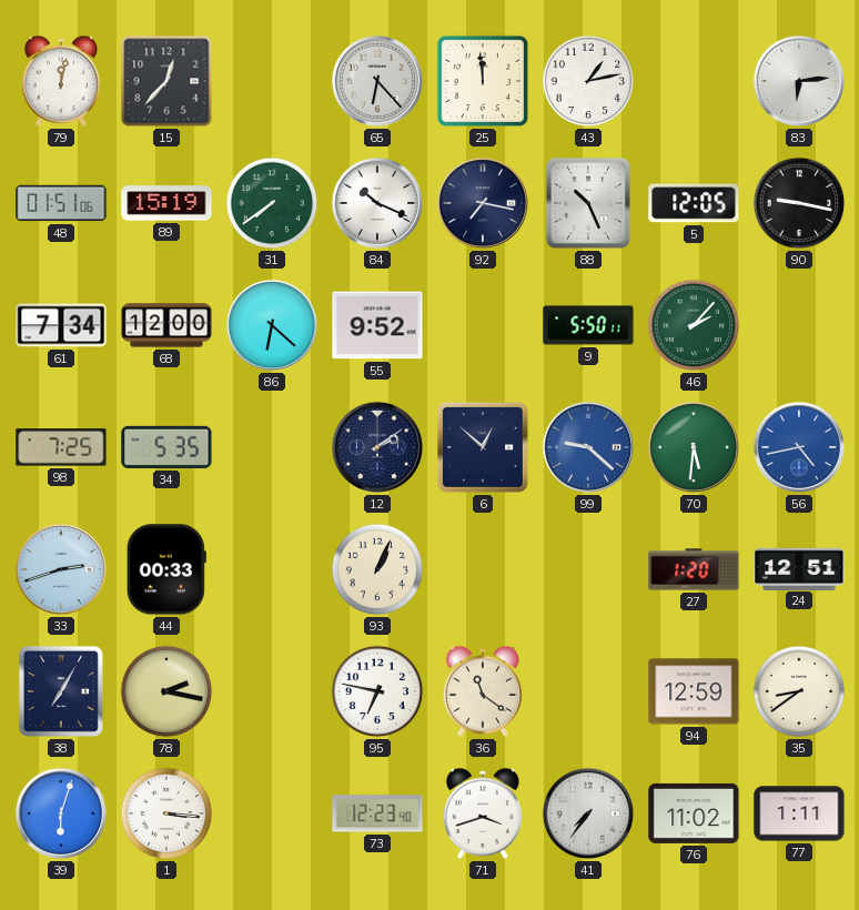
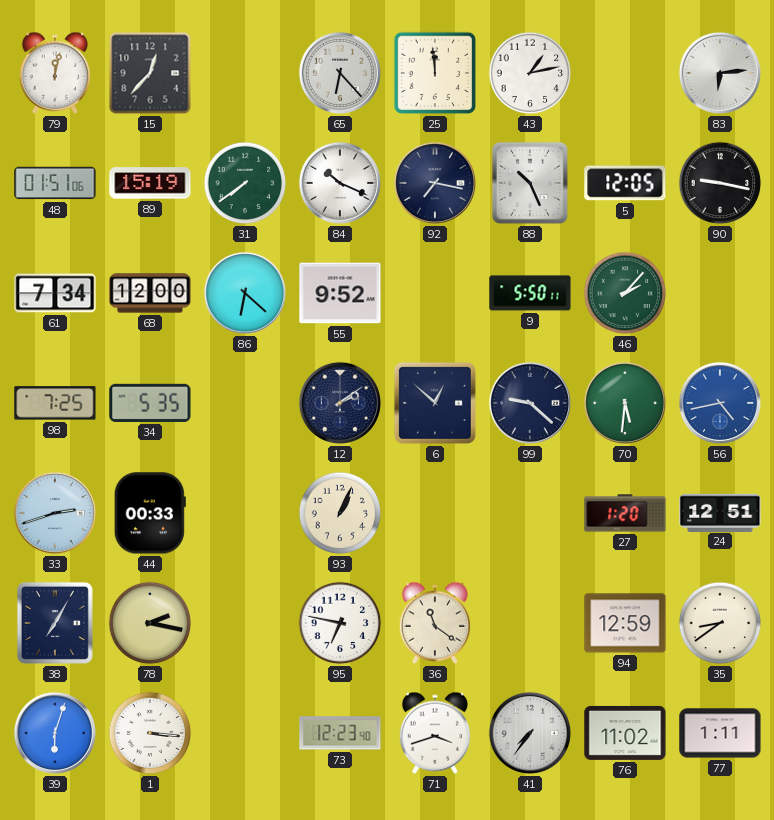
99 dial: blue -> navy
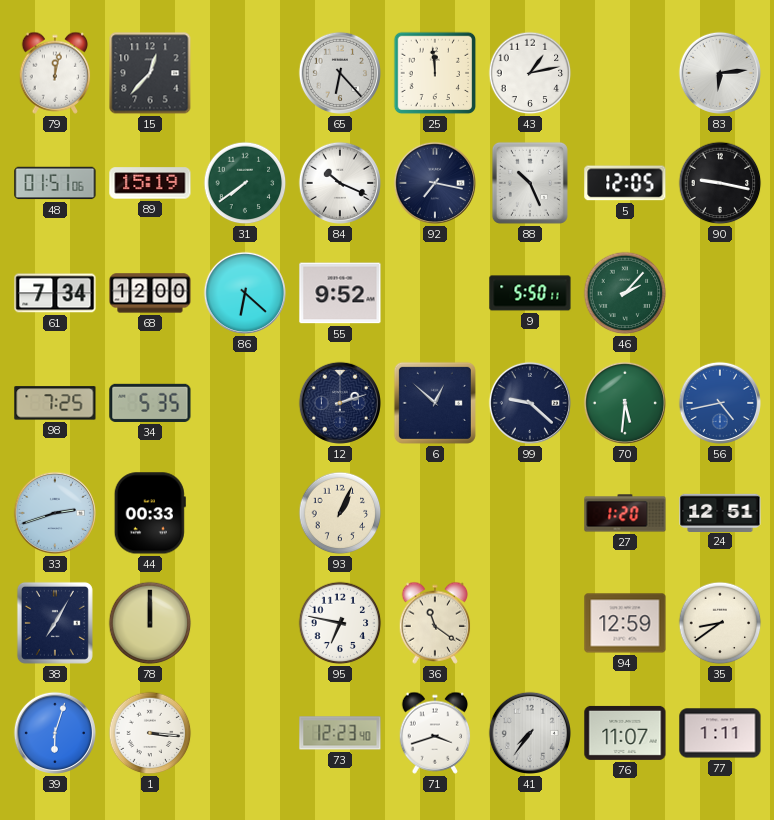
12: 2:09 -> 2:12
78: 2:17 -> 12:00
76: 11:02 -> 11:07
